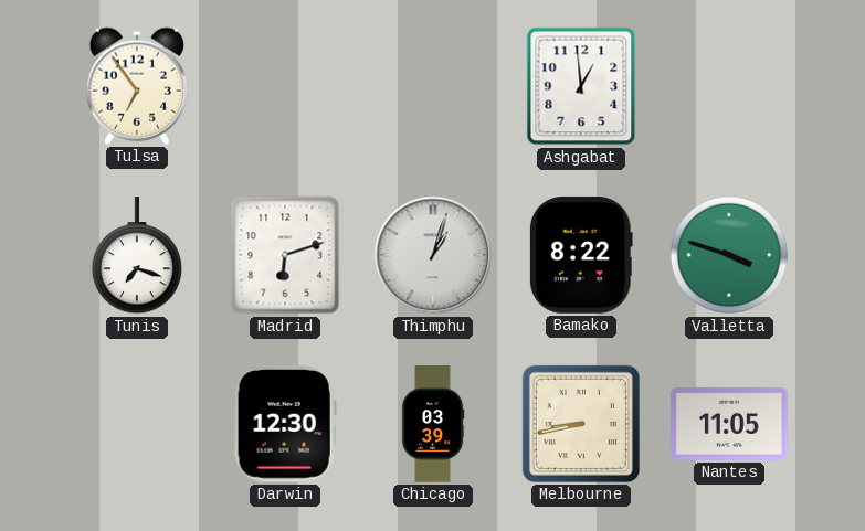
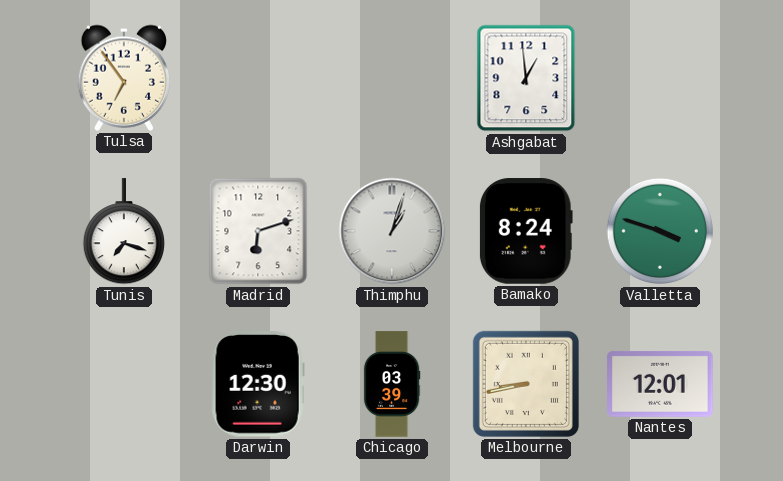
Bamako: 8:22 -> 8:24
Nantes: 11:05 -> 12:01
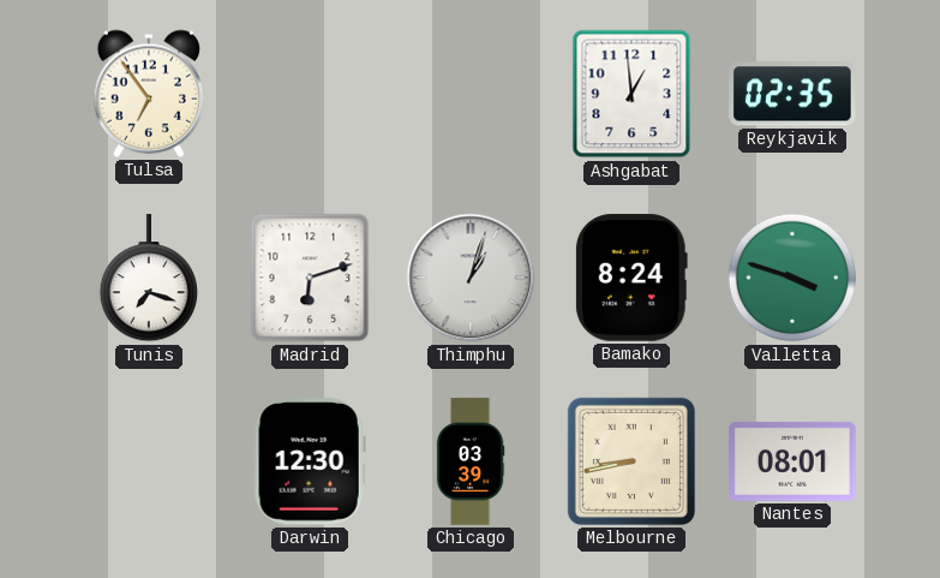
Reykjavik: none -> 02:35
Nantes: 12:01 -> 08:01
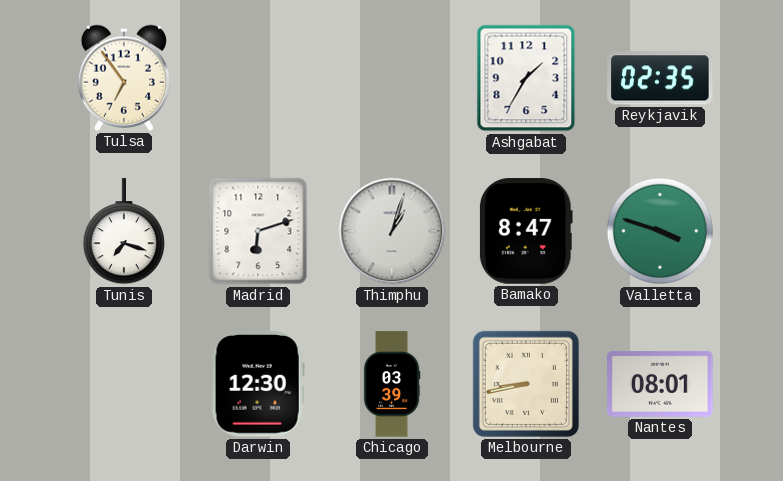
Ashgabat: 12:59 -> 1:35
Bamako: 8:24 -> 8:47
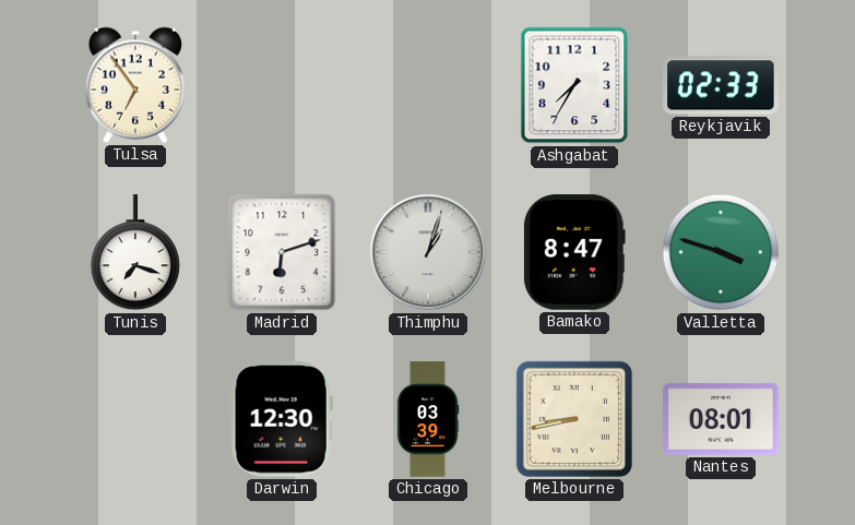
Ashgabat: 1:35 -> 7:35
Reykjavik: 02:35 -> 02:33
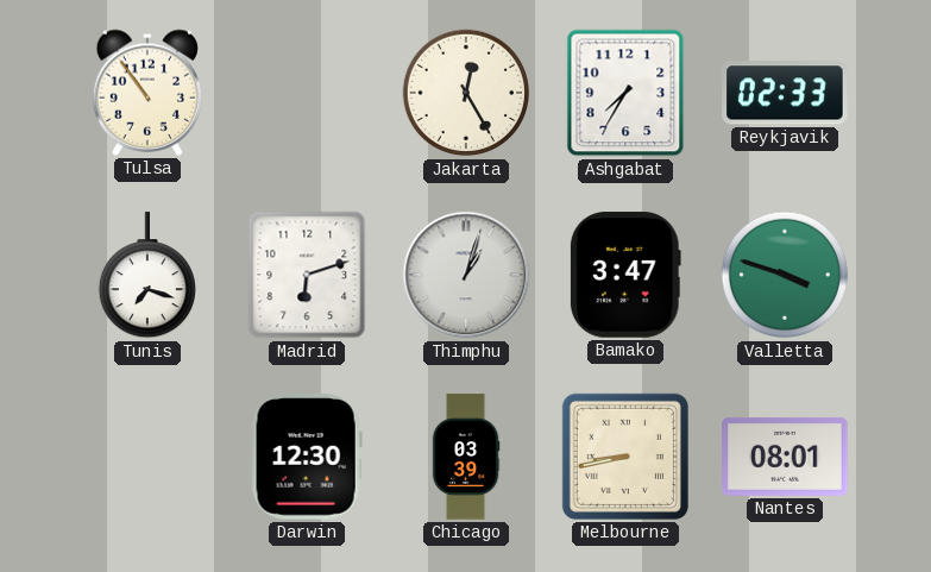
Tulsa: 6:54 -> 10:54
Jakarta: none -> 12:25
Bamako: 8:47 -> 3:47
